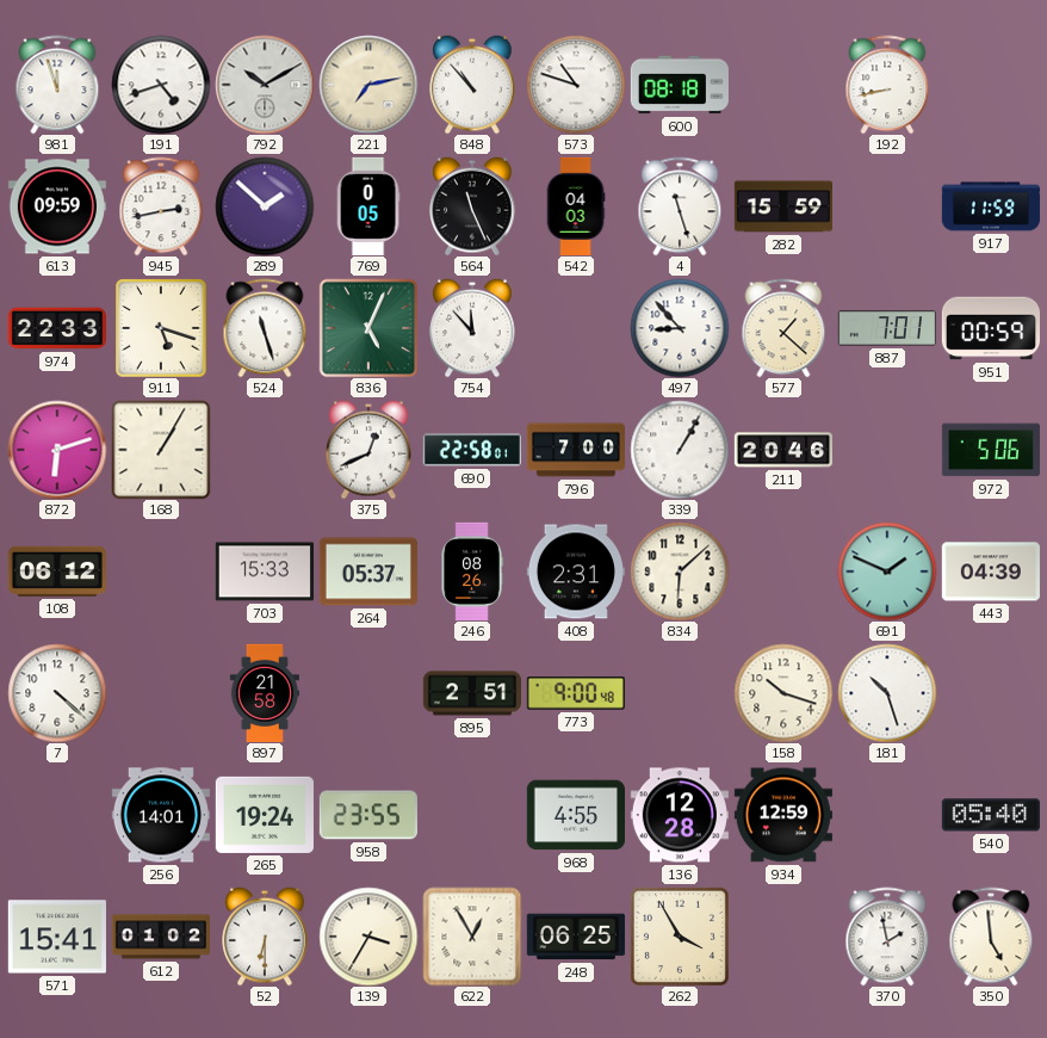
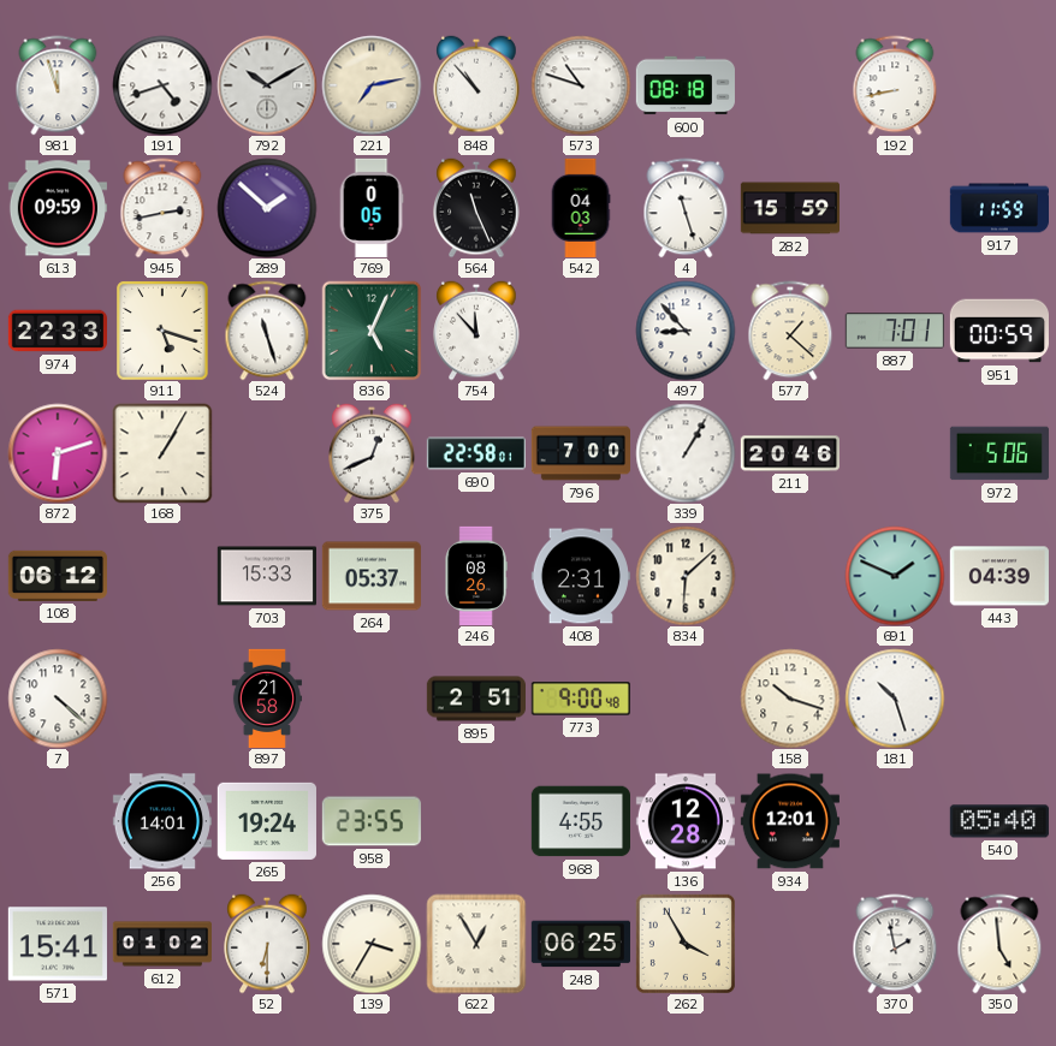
934: 12:59 -> 12:01
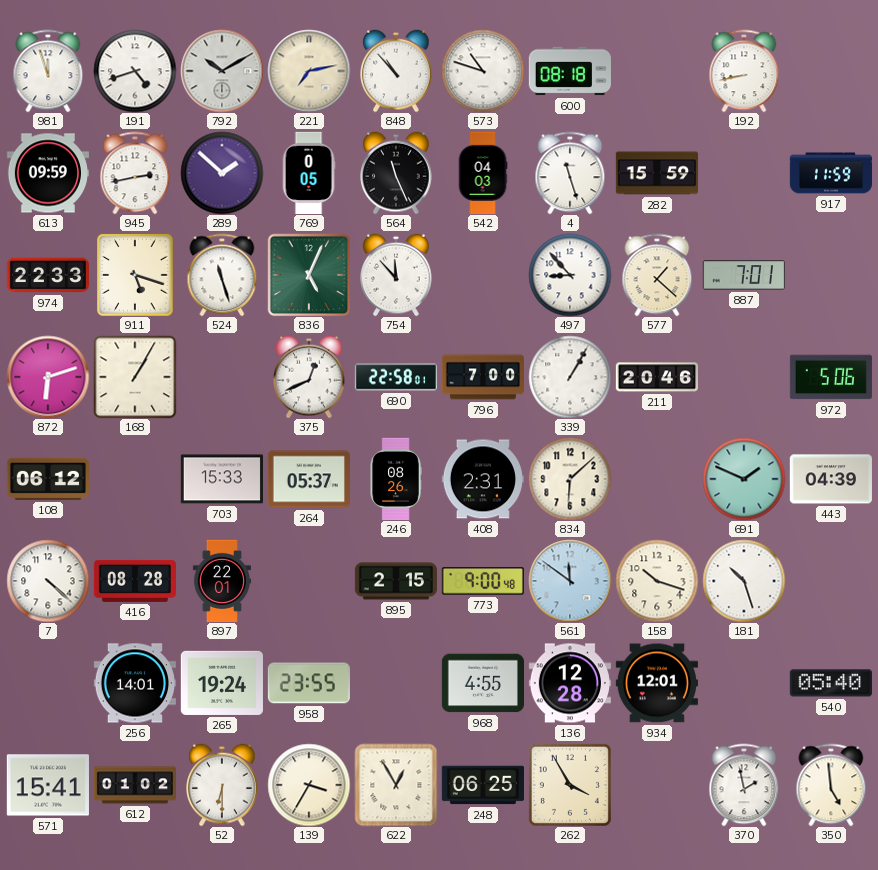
951: 00:59 -> none
416: none -> 08:28
897: 21:58 -> 22:01
895: 2:51 -> 2:15
561: none -> 11:51
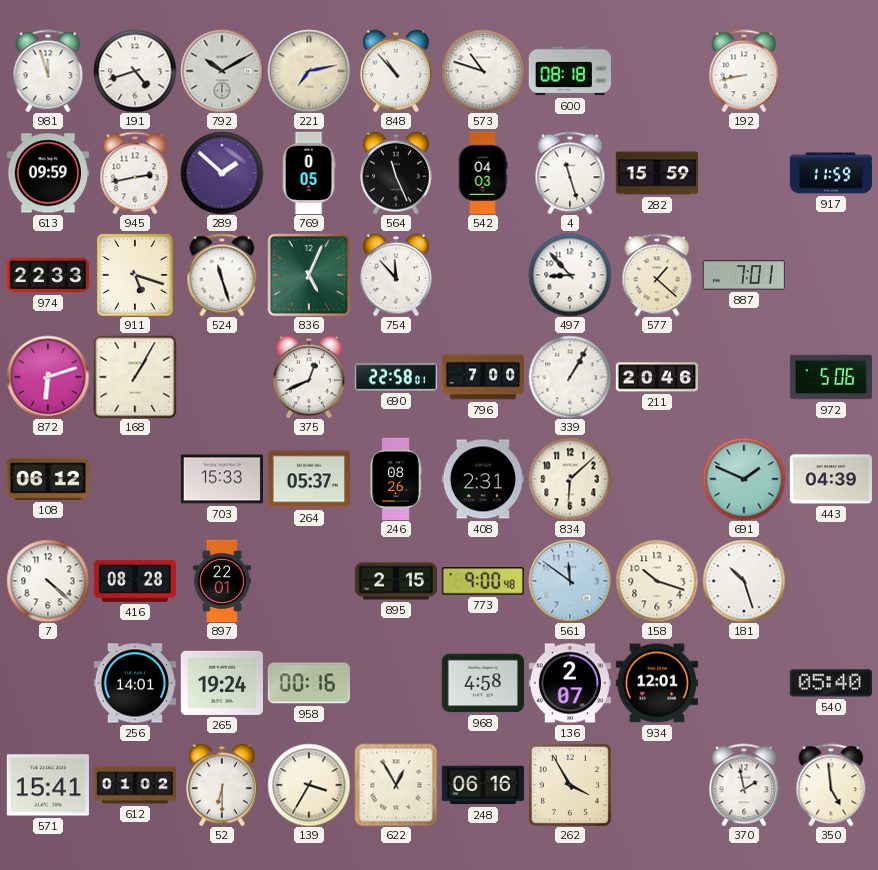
958: 23:55 -> 00:16
968: 4:55 -> 4:58
136: 12:28 -> 2:07
248: 06:25 -> 06:16
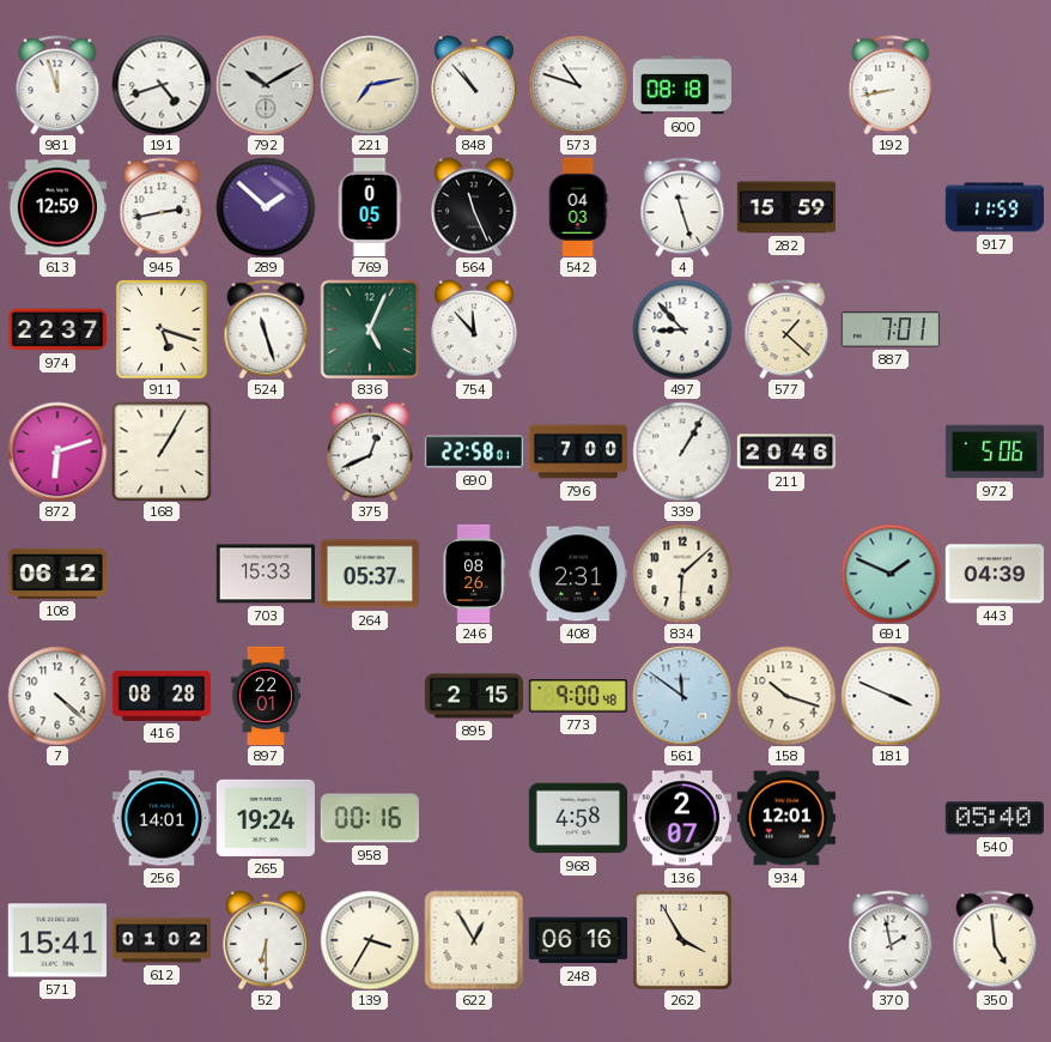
613: 09:59 -> 12:59
974: 22:33 -> 22:37
181: 10:27 -> 3:49
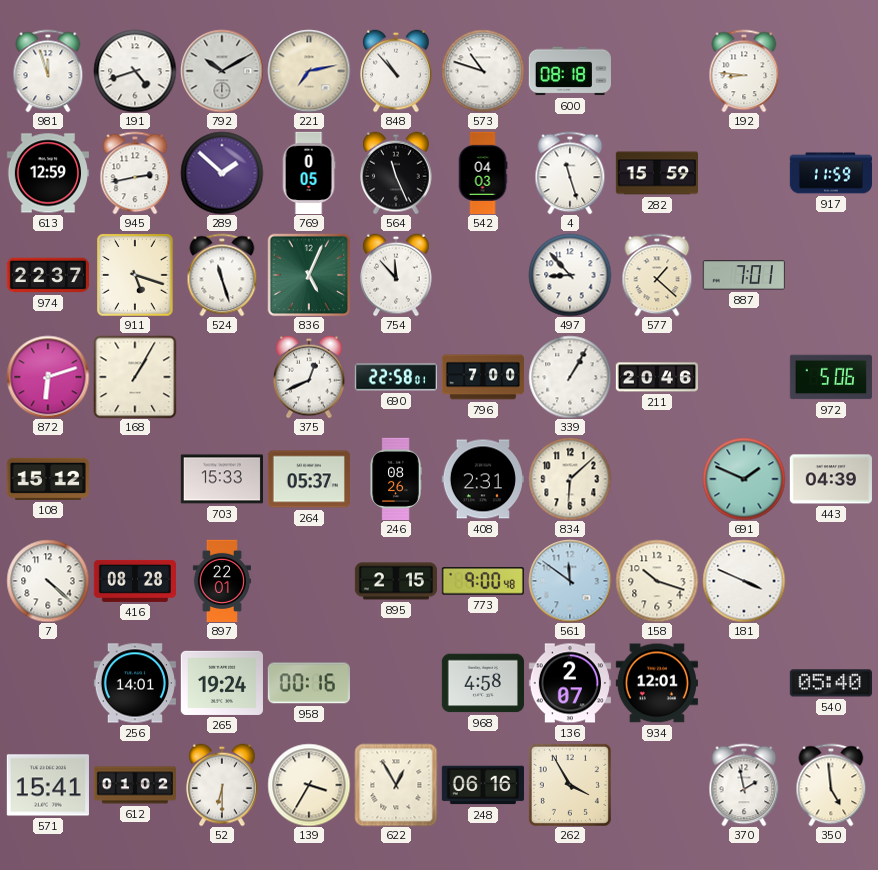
192: 8:43 -> 8:46
108: 06:12 -> 15:12
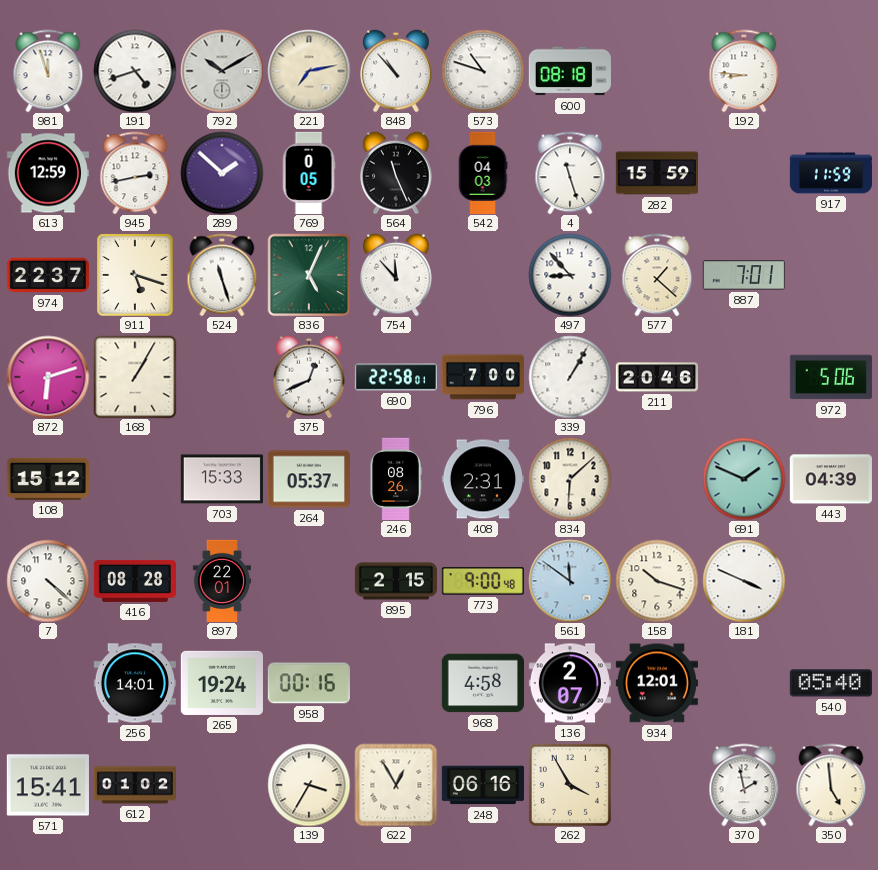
52: 6:30 -> none
